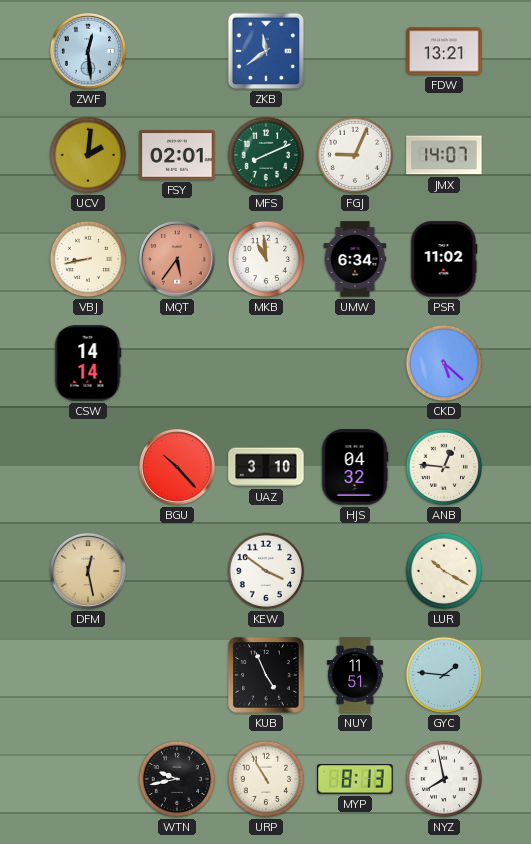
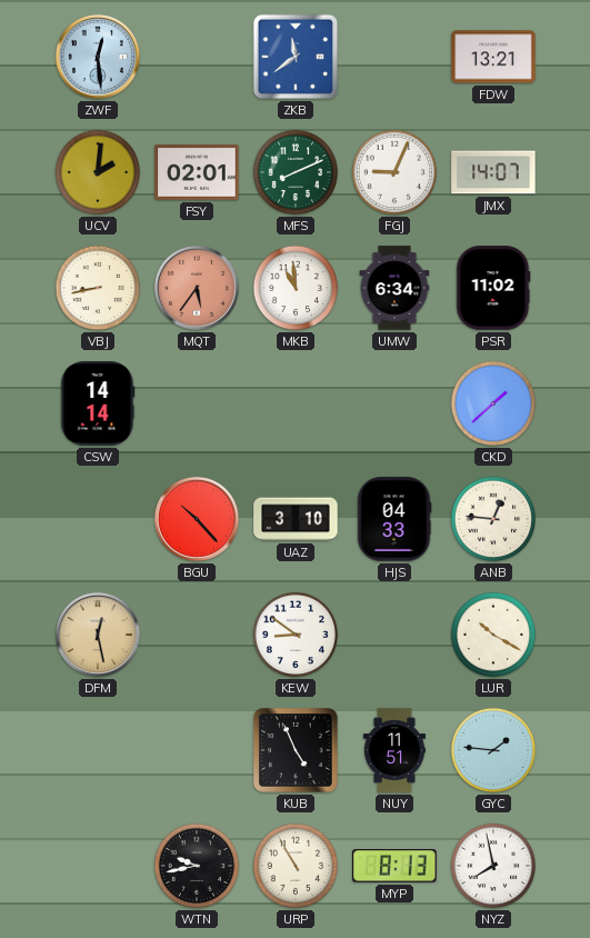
CKD: 5:22 -> 1:38
HJS: 04:32 -> 04:33
KEW: 3:51 -> 8:51
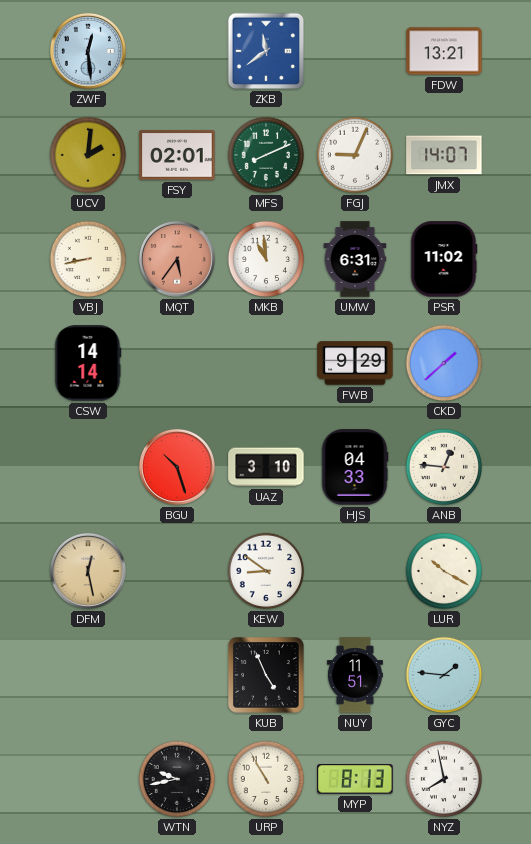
UMW: 6:34 -> 6:31
FWB: none -> 9:29
BGU: 10:23 -> 10:27
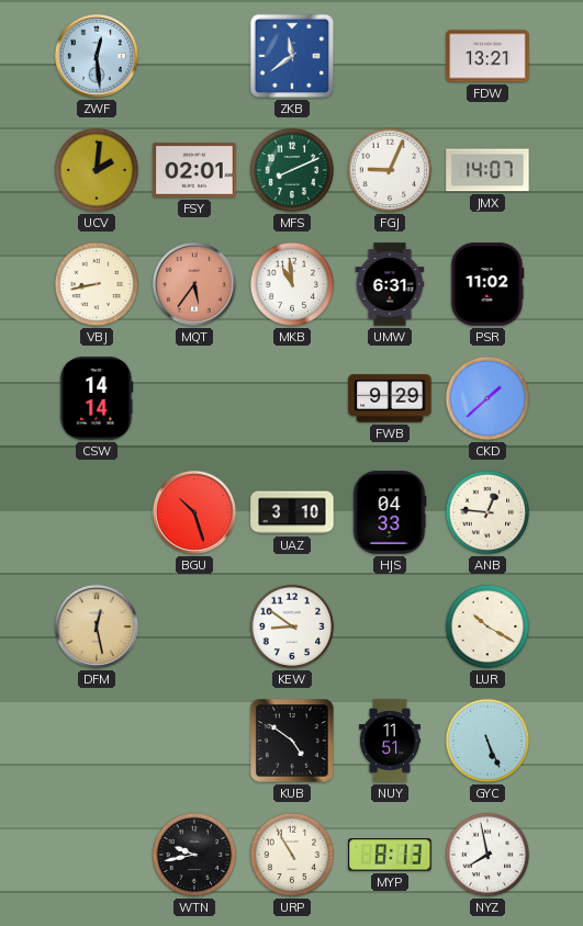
KUB: 4:56 -> 4:51
GYC: 1:46 -> 5:26
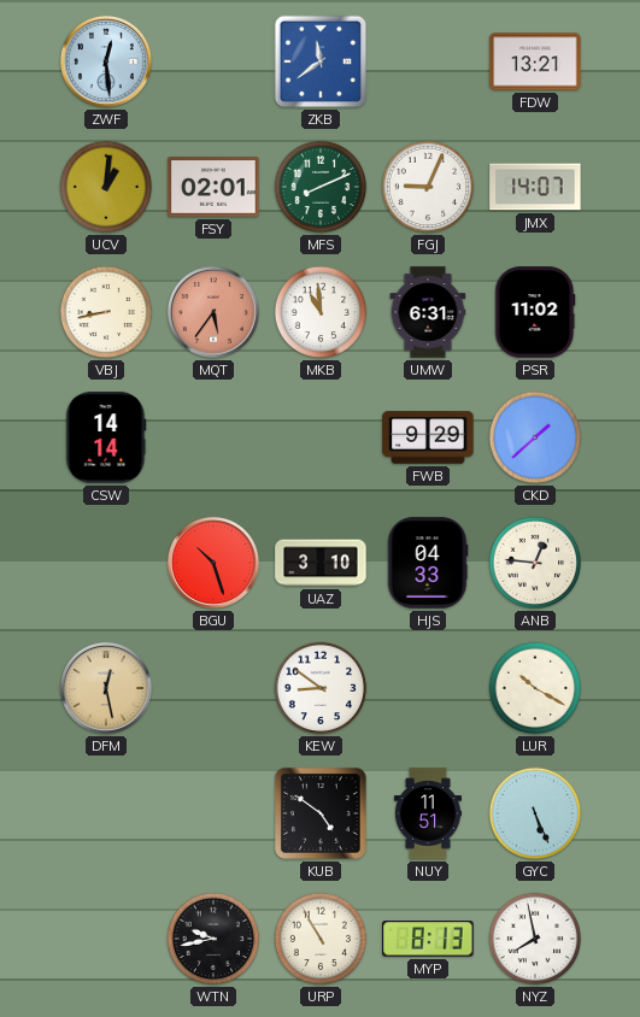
UCV: 2:01 -> 1:01
